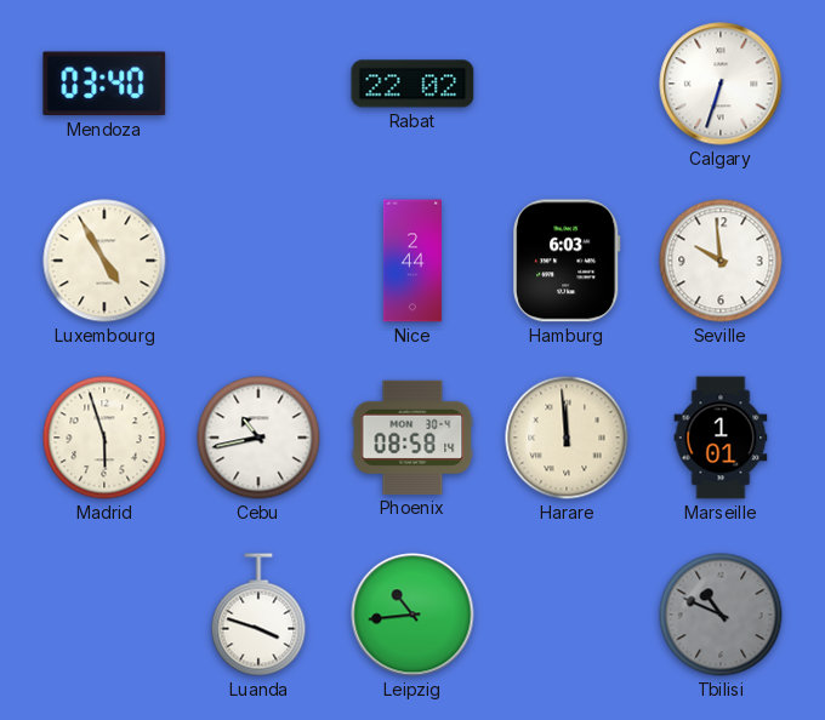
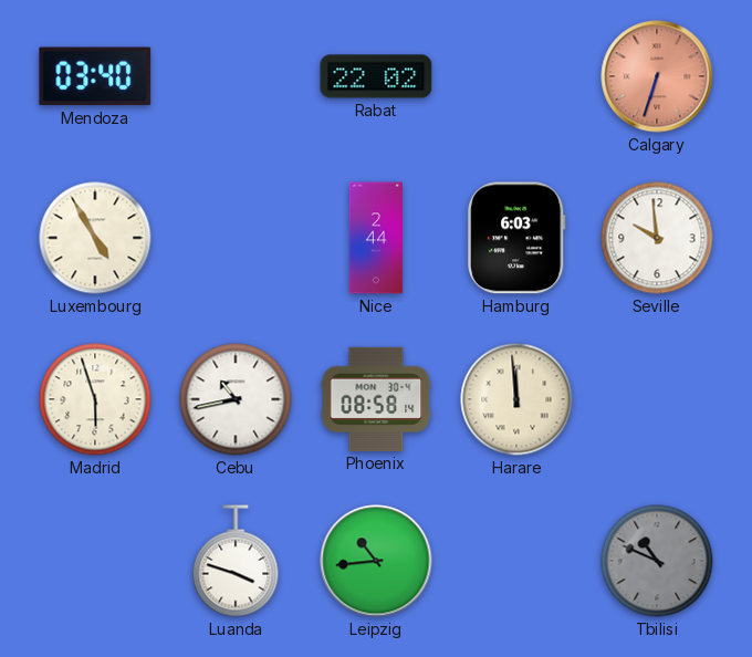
Calgary dial: white -> salmon
Marseille: 1:01 -> none
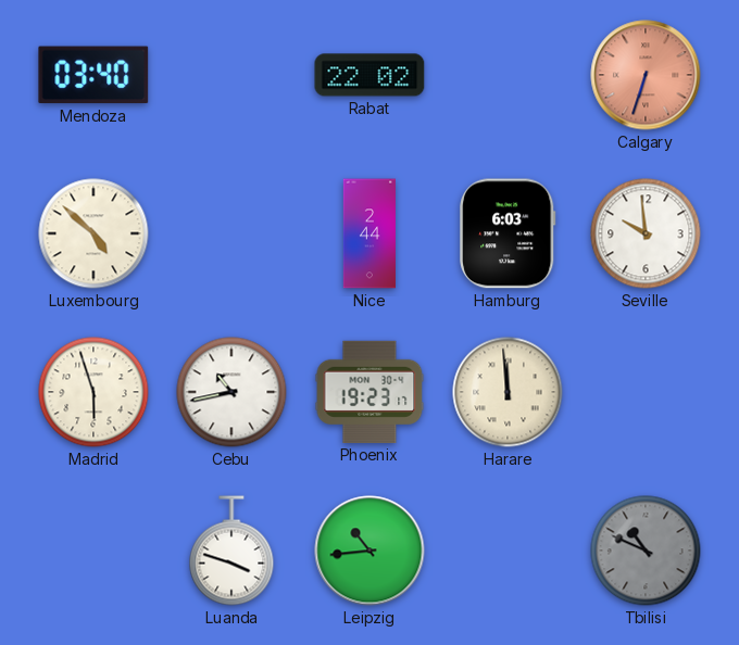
Luxembourg: 4:55 -> 4:52
Phoenix: 08:58 -> 19:23
